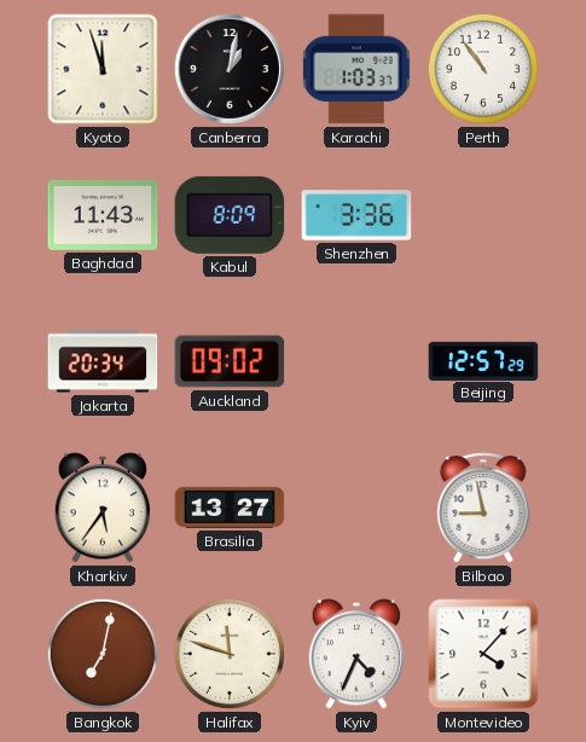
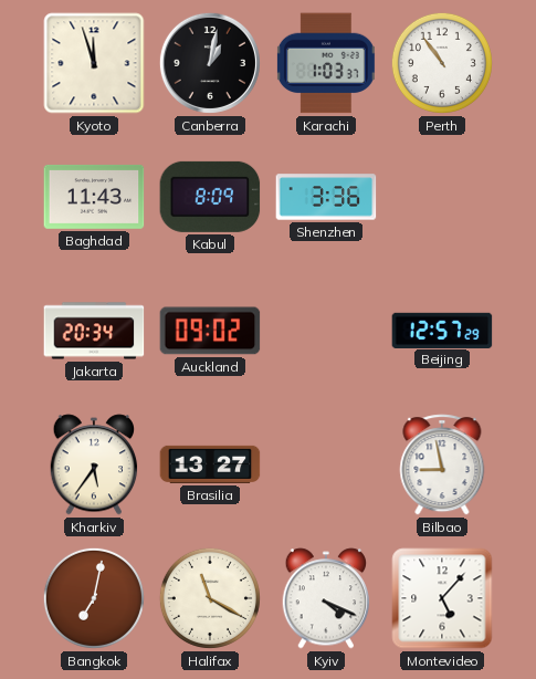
Halifax: 11:48 -> 11:20
Kyiv: 4:34 -> 4:19
Montevideo: 4:07 -> 5:07
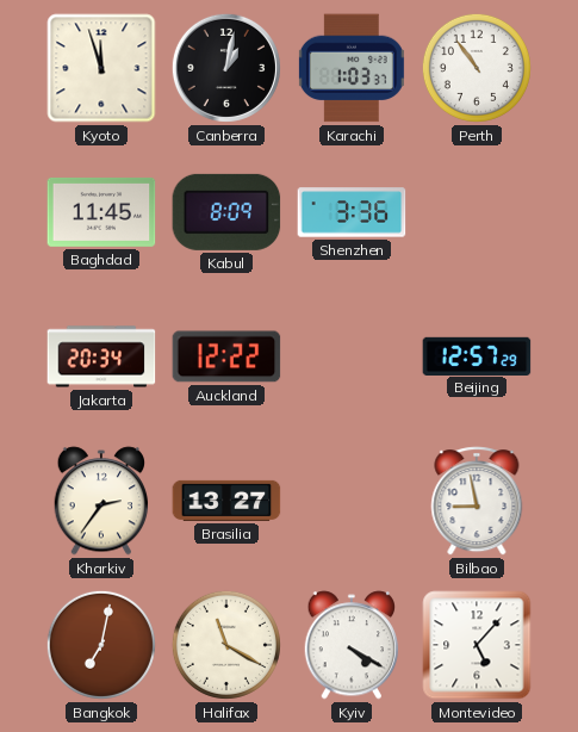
Baghdad: 11:43 -> 11:45
Auckland: 09:02 -> 12:22
Kharkiv: 5:36 -> 2:36
Kyiv: 4:19 -> 4:20
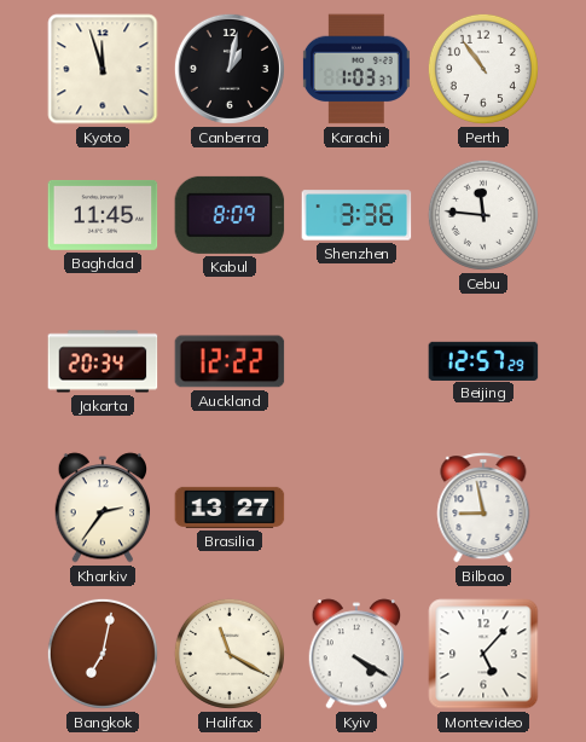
Cebu: none -> 11:46
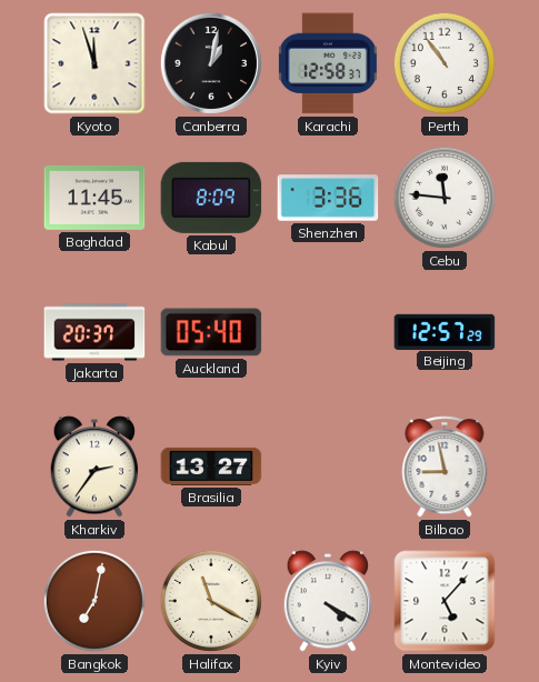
Karachi: 1:03 -> 12:58
Jakarta: 20:34 -> 20:37
Auckland: 12:22 -> 05:40
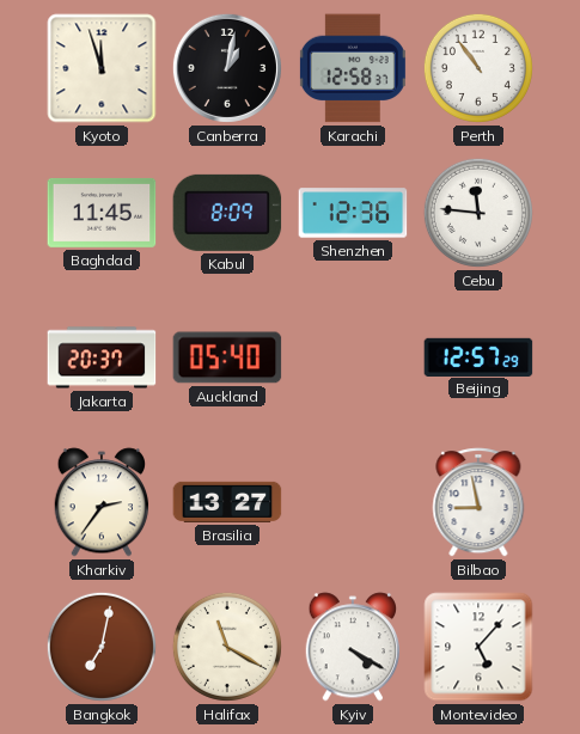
Shenzhen: 3:36 -> 12:36
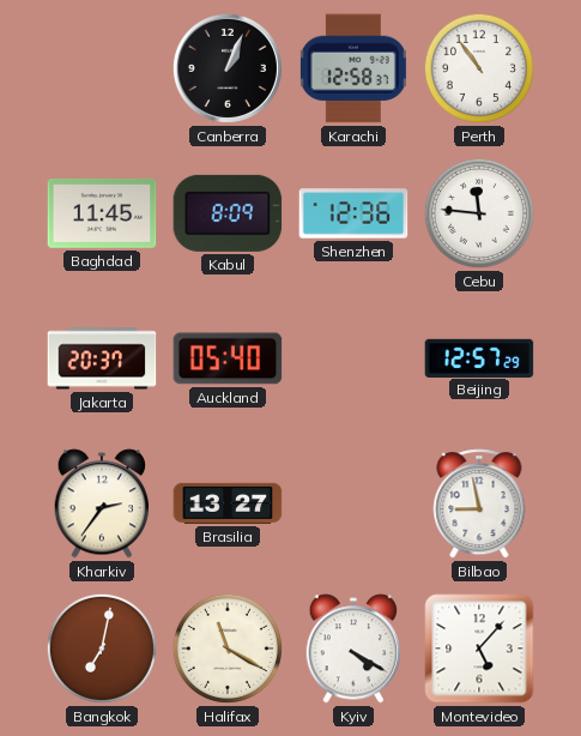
Kyoto: 11:57 -> none
Canberra: 1:02 -> 1:04
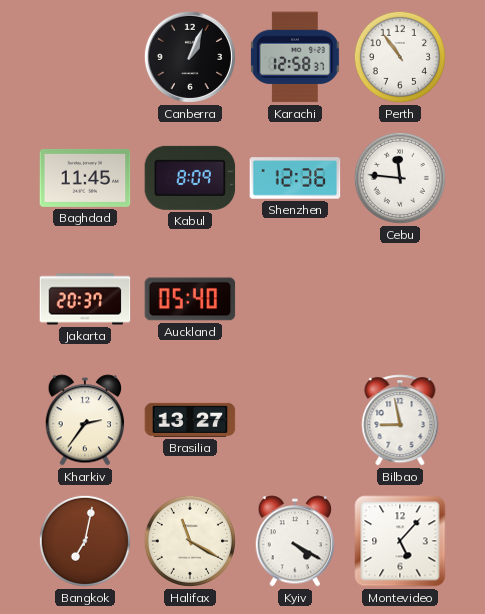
Beijing: 12:57 -> none
